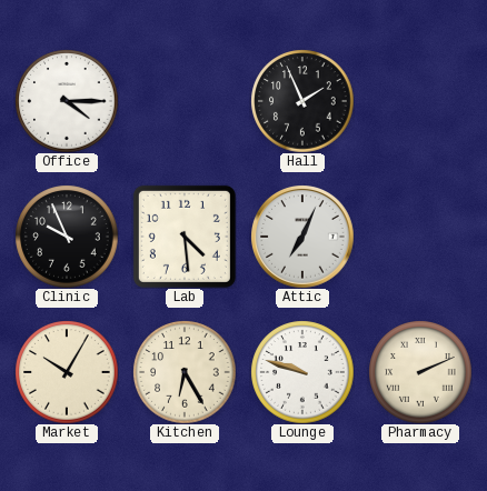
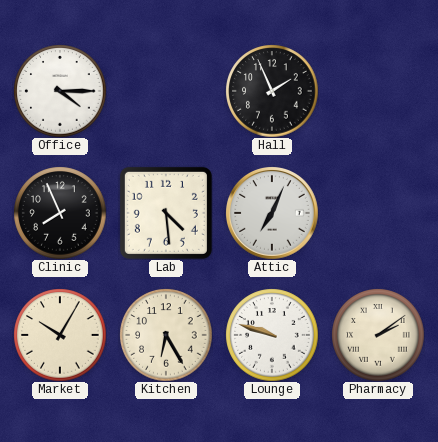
Clinic: 9:56 -> 7:56
Pharmacy: 2:11 -> 2:09
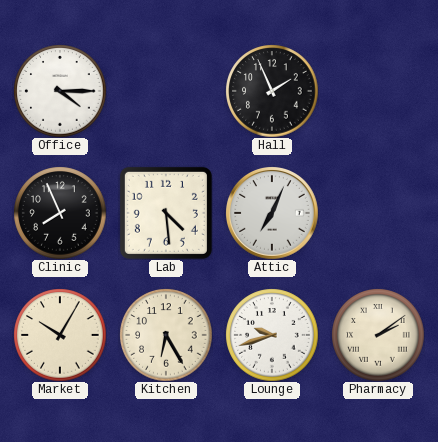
Lounge: 9:48 -> 9:42
